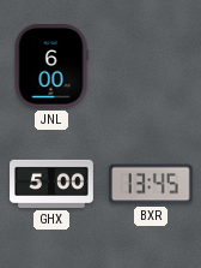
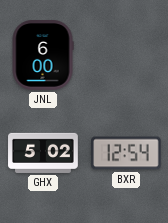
GHX: 5:00 -> 5:02
BXR: 13:45 -> 12:54
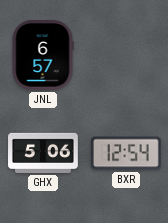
JNL: 6:00 -> 6:57
GHX: 5:02 -> 5:06
